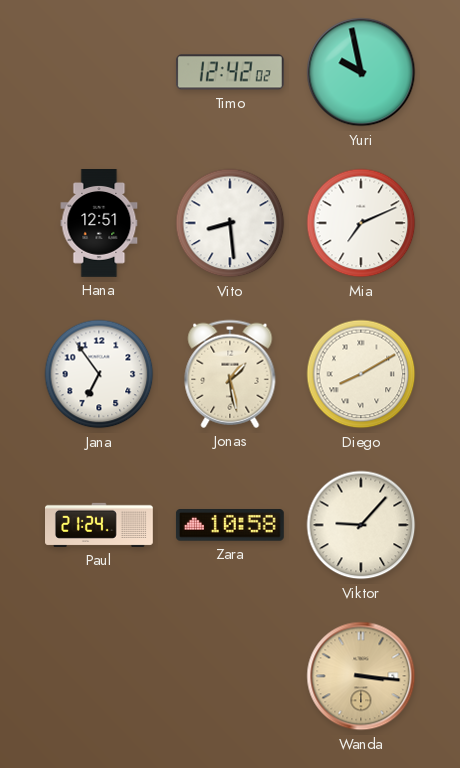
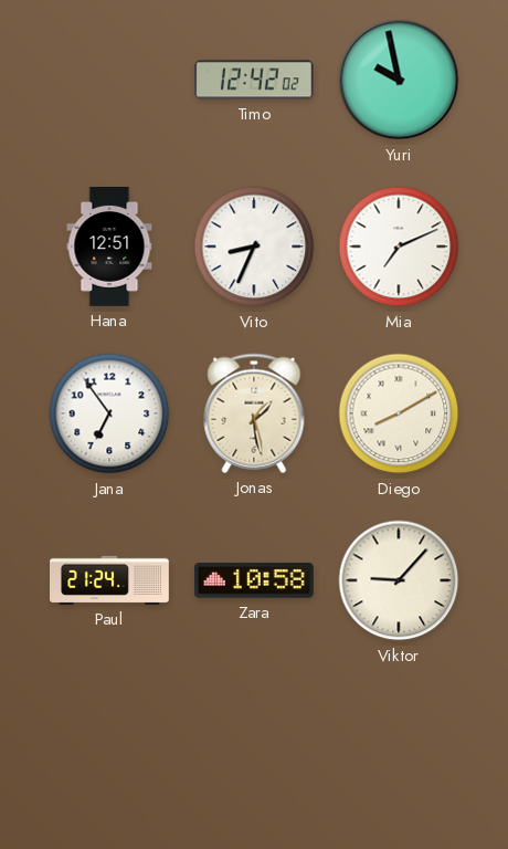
Vito: 8:29 -> 8:34
Wanda: 3:16 -> none
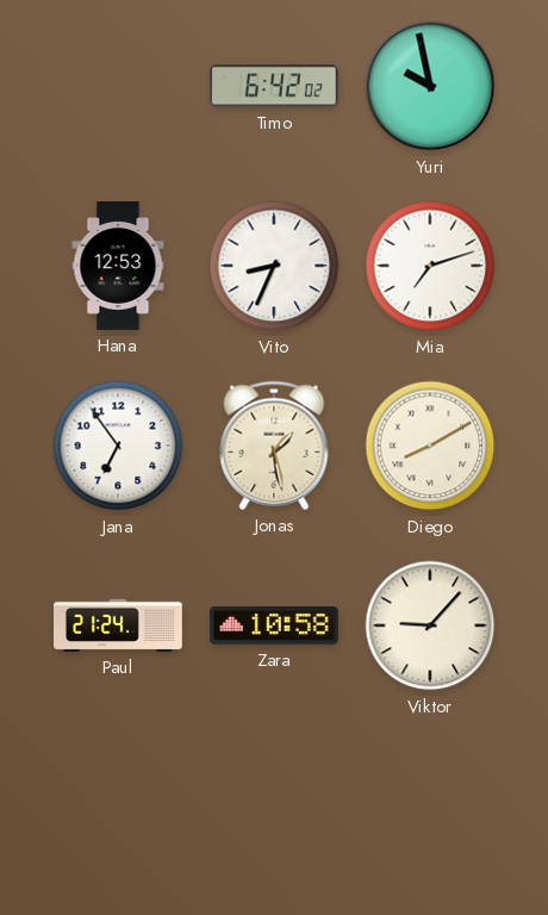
Timo: 12:42 -> 6:42
Hana: 12:51 -> 12:53
Mia: 7:11 -> 7:12
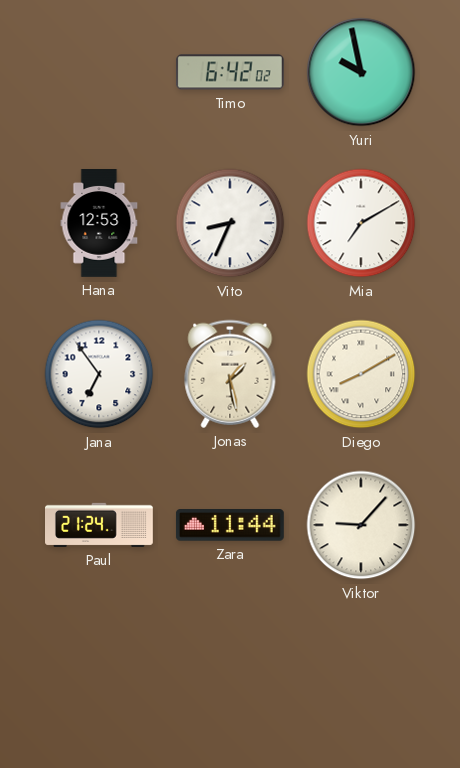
Mia: 7:12 -> 7:10
Zara: 10:58 -> 11:44
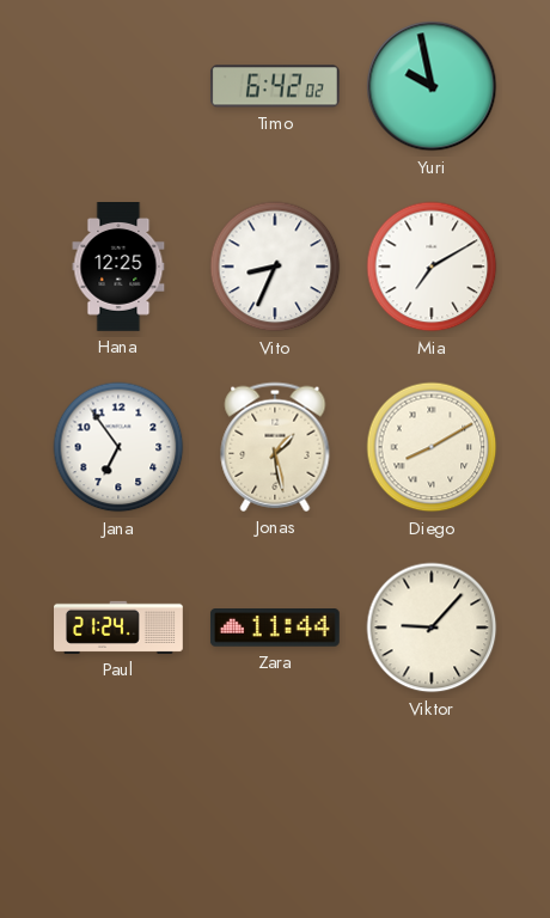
Hana: 12:53 -> 12:25
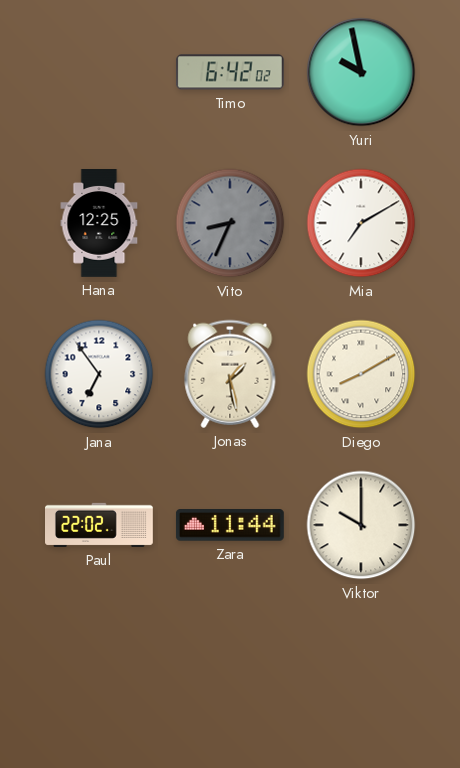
Vito dial: white -> grey
Paul: 21:24 -> 22:02
Viktor: 9:07 -> 10:00
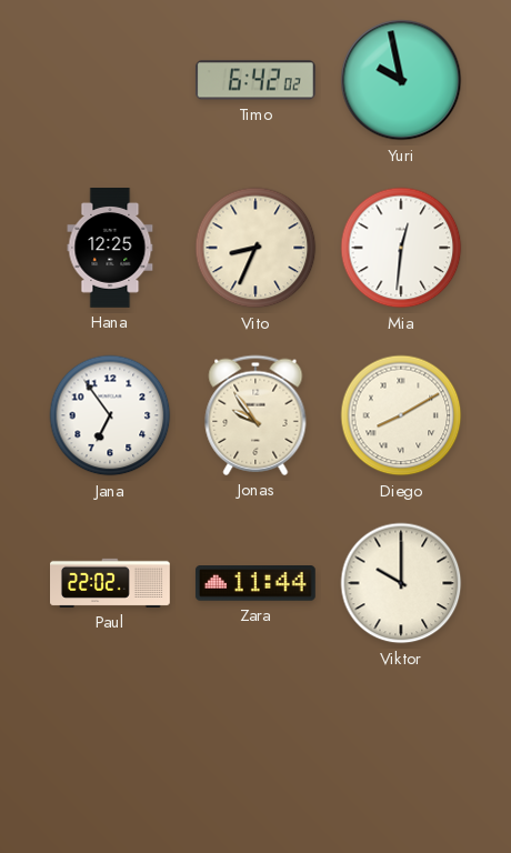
Vito dial: grey -> cream
Mia: 7:10 -> 12:31
Jonas: 1:28 -> 9:54
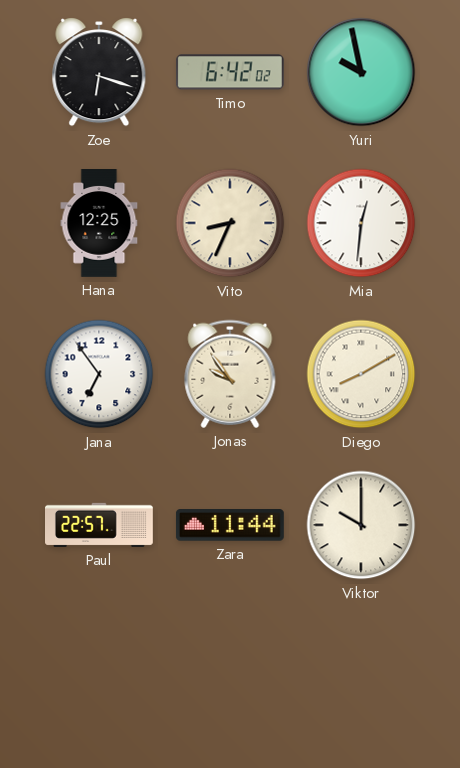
Zoe: none -> 6:18
Paul: 22:02 -> 22:57
